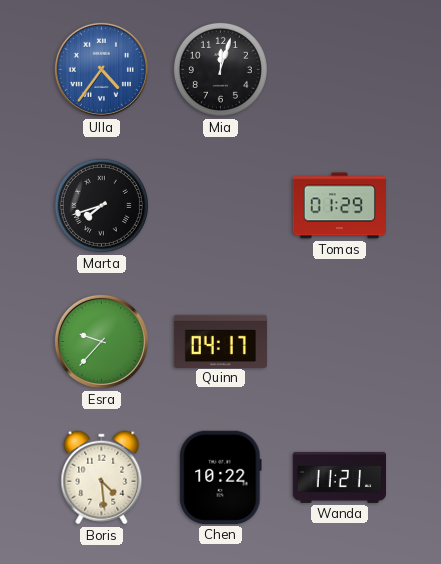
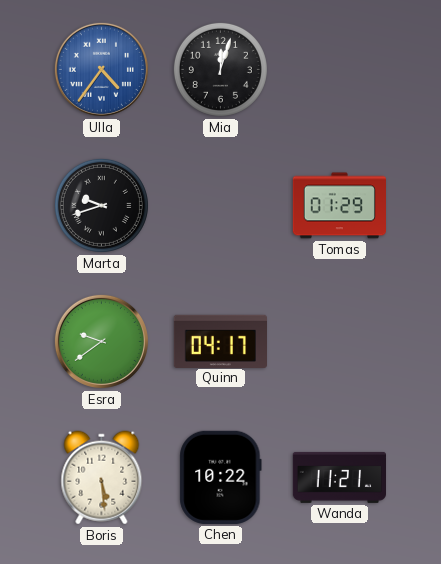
Marta: 7:42 -> 9:42
Esra: 9:37 -> 9:39
Boris: 4:29 -> 5:29
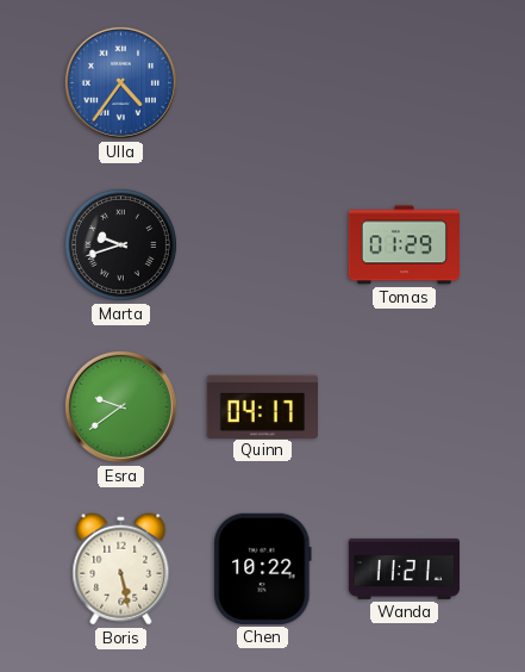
Mia: 12:03 -> none
Boris: 5:29 -> 5:28
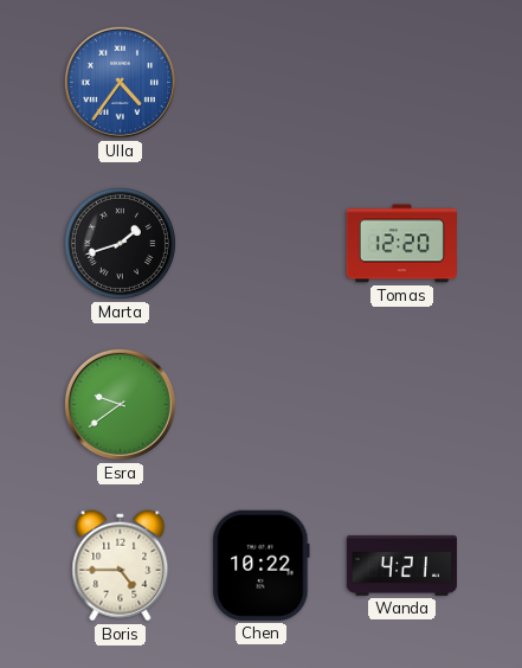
Marta: 9:42 -> 1:42
Tomas: 01:29 -> 12:20
Quinn: 04:17 -> none
Boris: 5:28 -> 4:45
Wanda: 11:21 -> 4:21
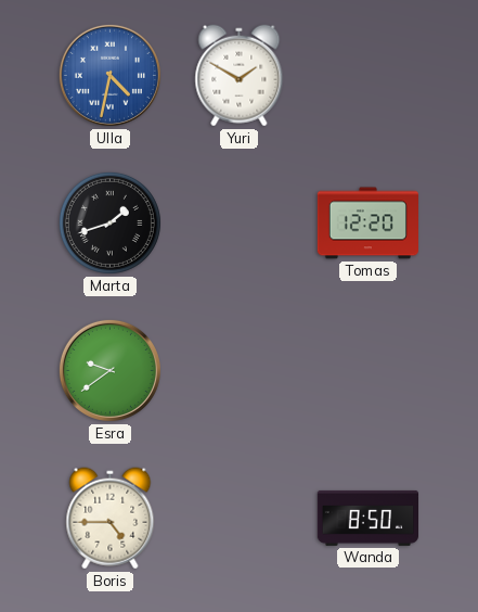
Ulla: 4:36 -> 4:32
Yuri: none -> 1:50
Chen: 10:22 -> none
Wanda: 4:21 -> 8:50
